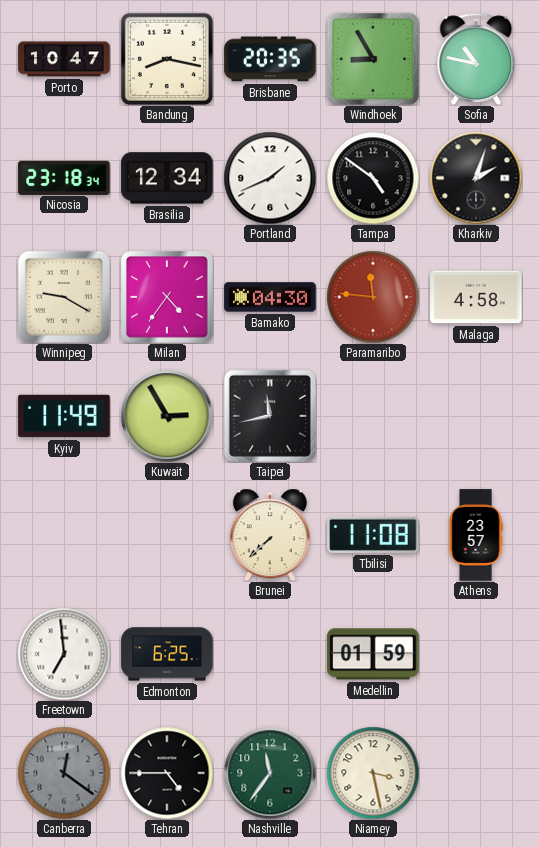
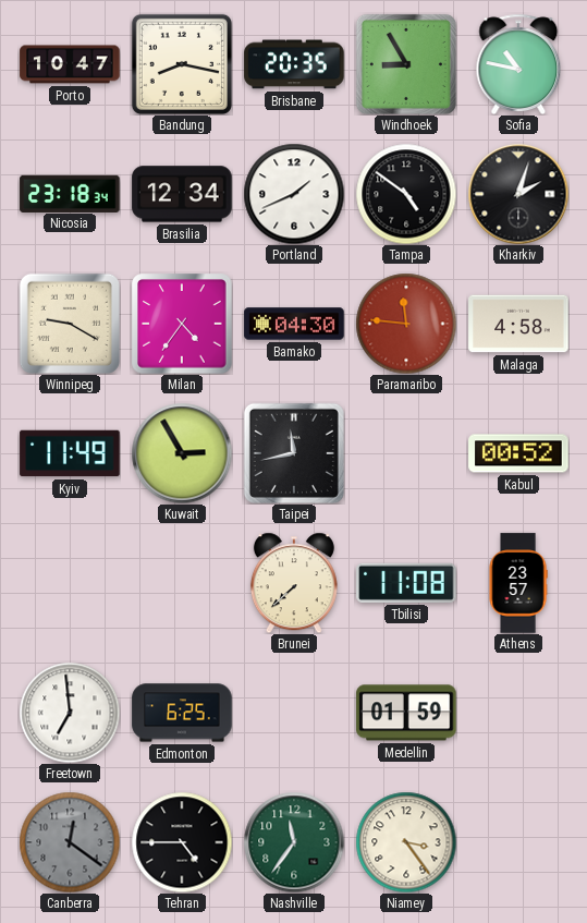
Kabul: none -> 00:52
Niamey: 3:28 -> 3:24
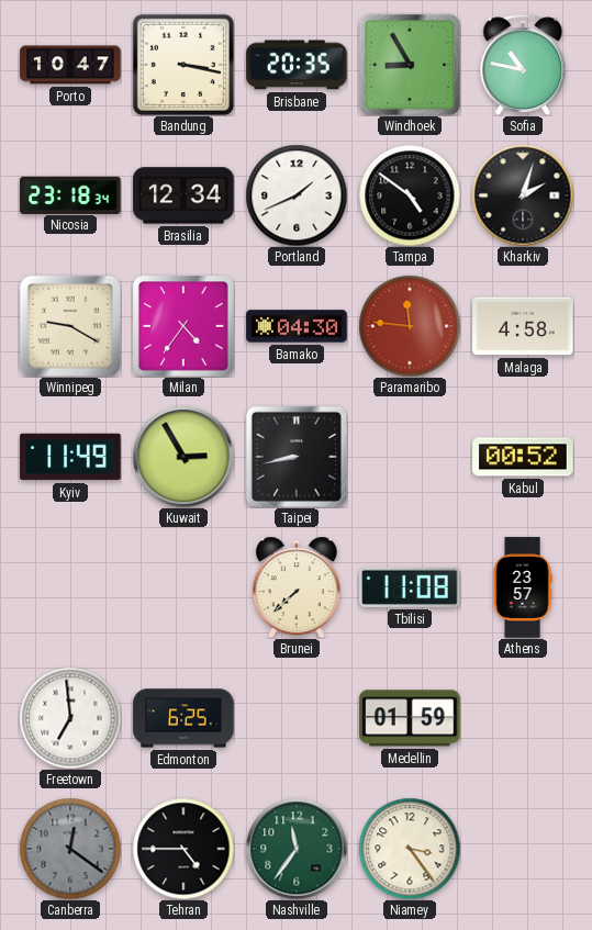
Bandung: 8:17 -> 3:17
Taipei: 11:43 -> 8:43
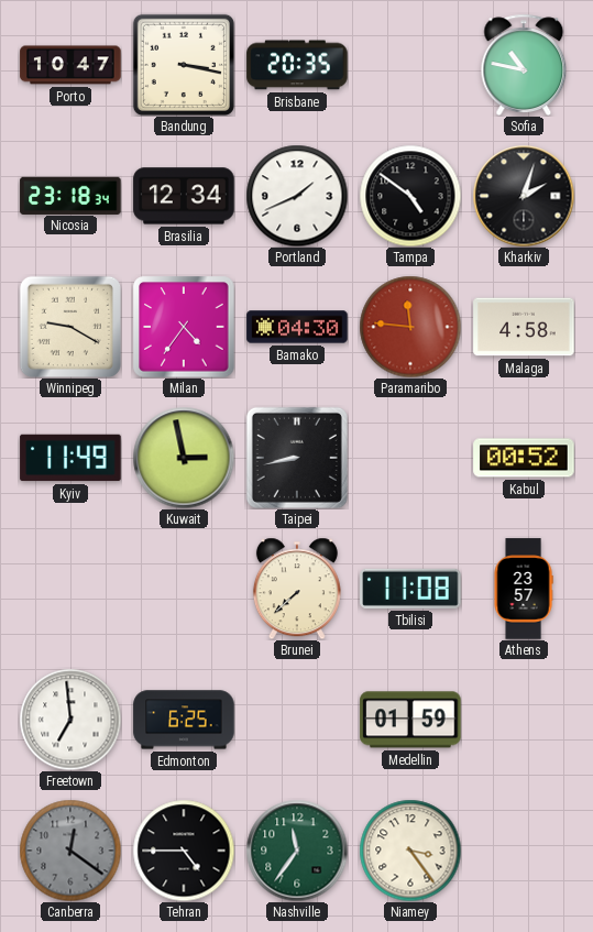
Windhoek: 8:55 -> none
Kuwait: 2:55 -> 2:58
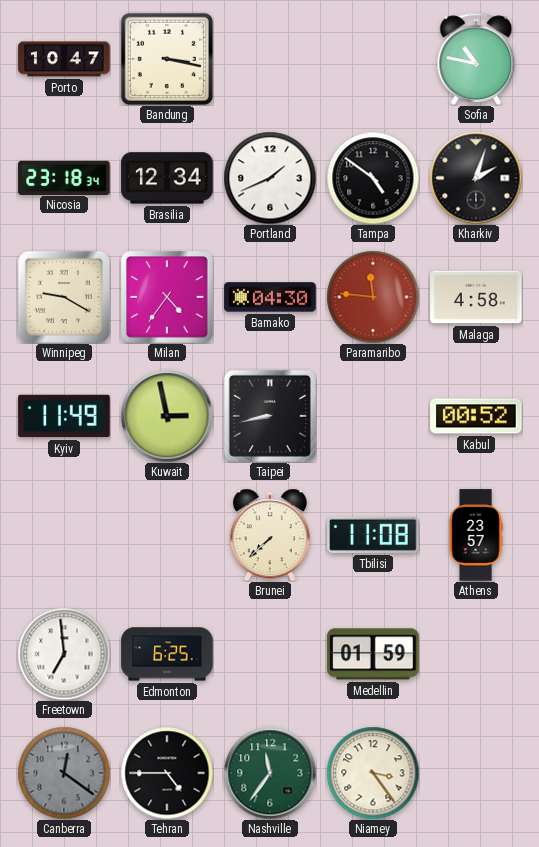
Brisbane: 20:35 -> none
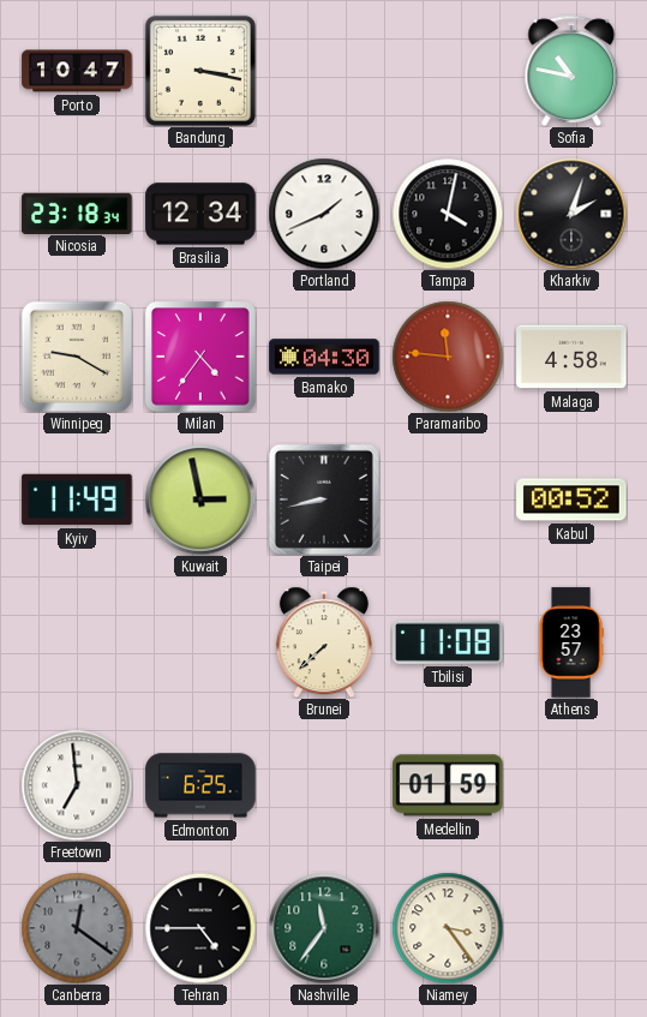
Tampa: 4:51 -> 4:02
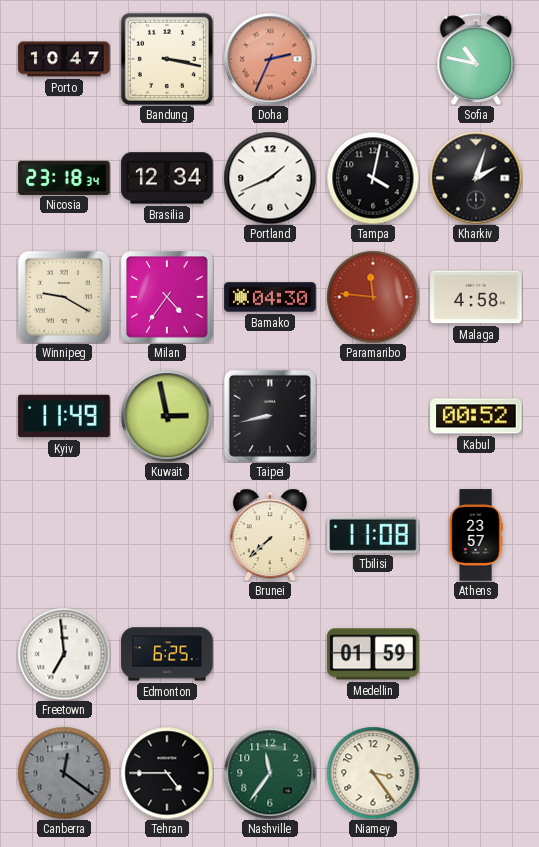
Doha: none -> 2:34
